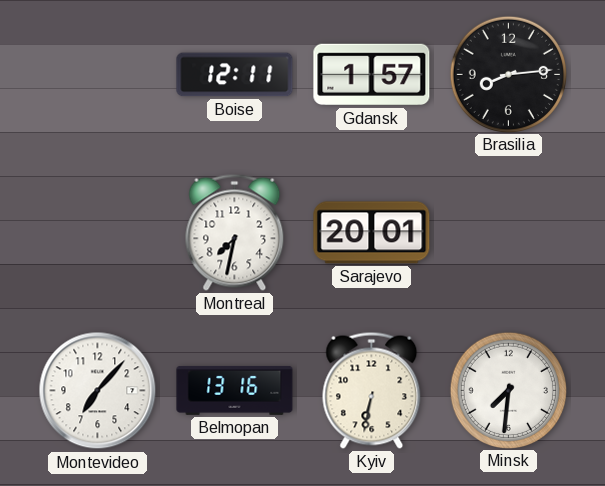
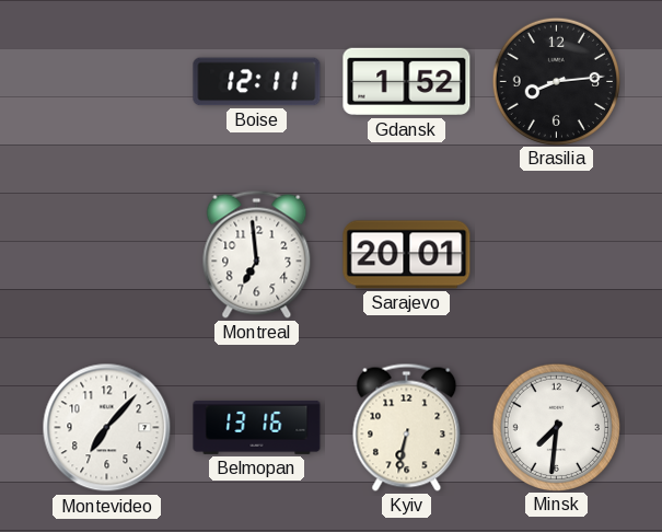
Gdansk: 1:57 -> 1:52
Montreal: 7:32 -> 6:59
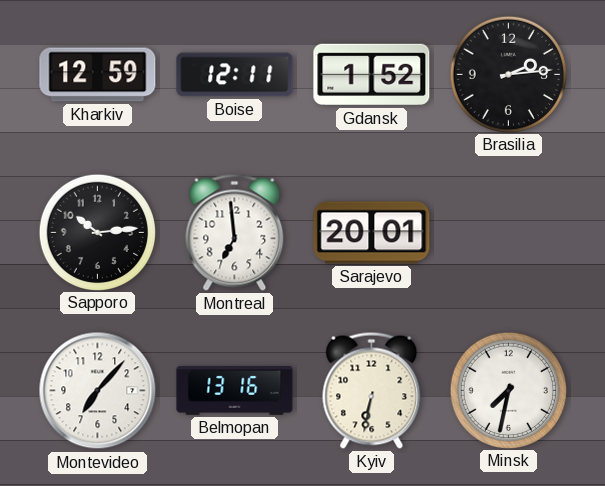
Kharkiv: none -> 12:59
Brasilia: 8:14 -> 2:14
Sapporo: none -> 10:14
Minsk: 7:31 -> 7:32
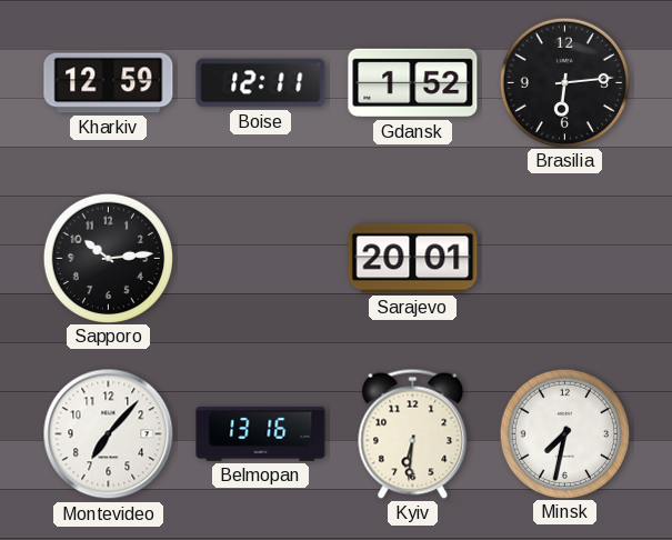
Brasilia: 2:14 -> 6:14
Montreal: 6:59 -> none
Kyiv: 6:32 -> 6:31
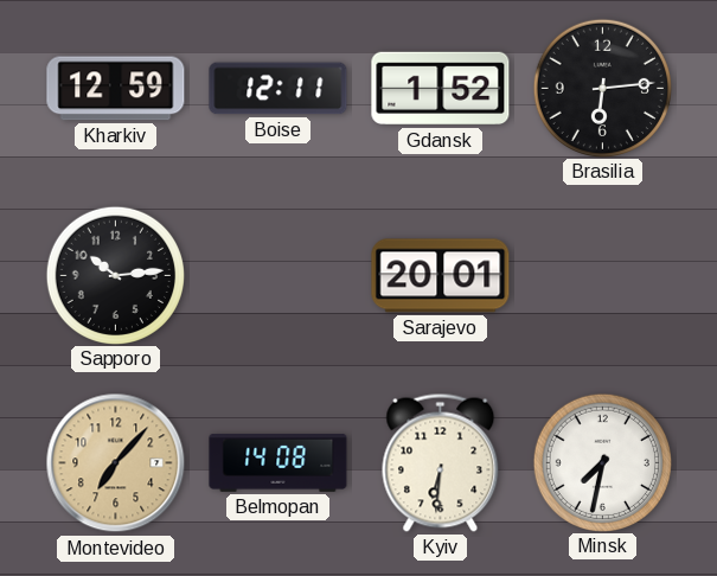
Montevideo dial: white -> champagne
Belmopan: 13:16 -> 14:08
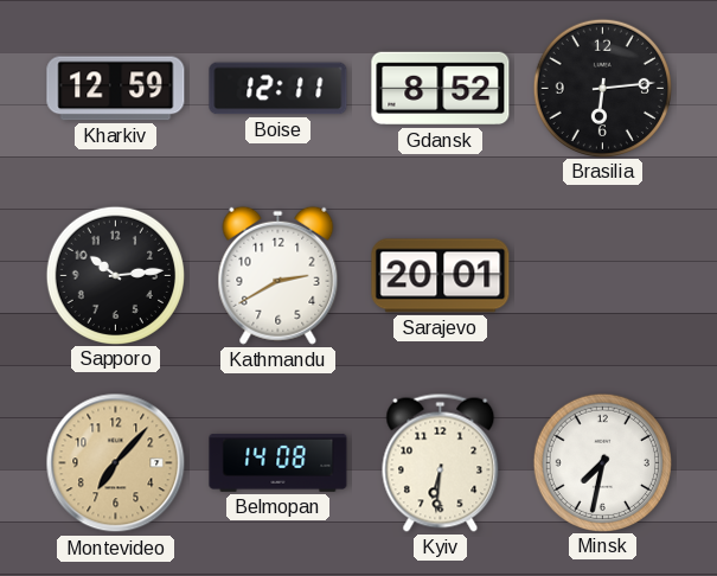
Gdansk: 1:52 -> 8:52
Kathmandu: none -> 2:40
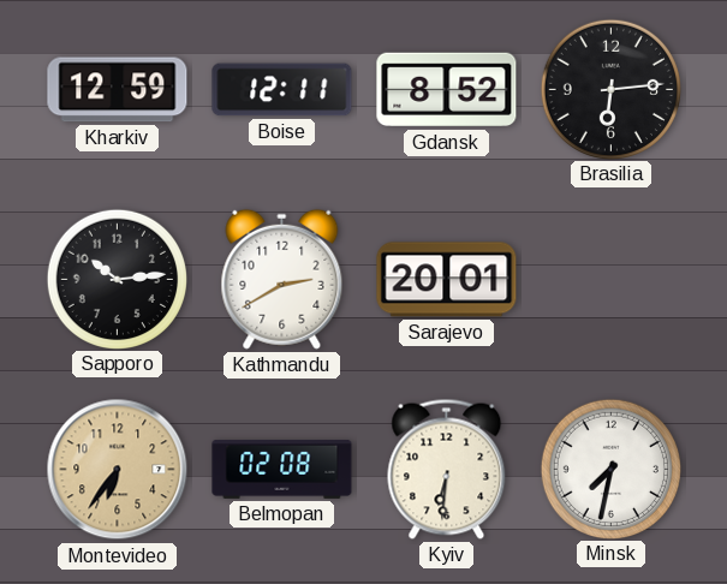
Montevideo: 7:07 -> 6:36
Belmopan: 14:08 -> 02:08
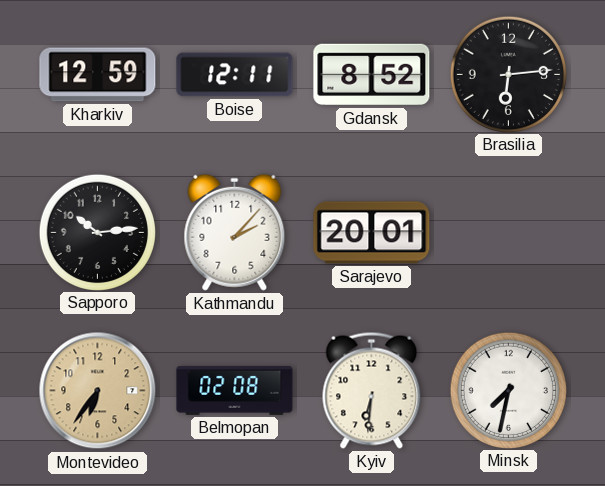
Kathmandu: 2:40 -> 2:07
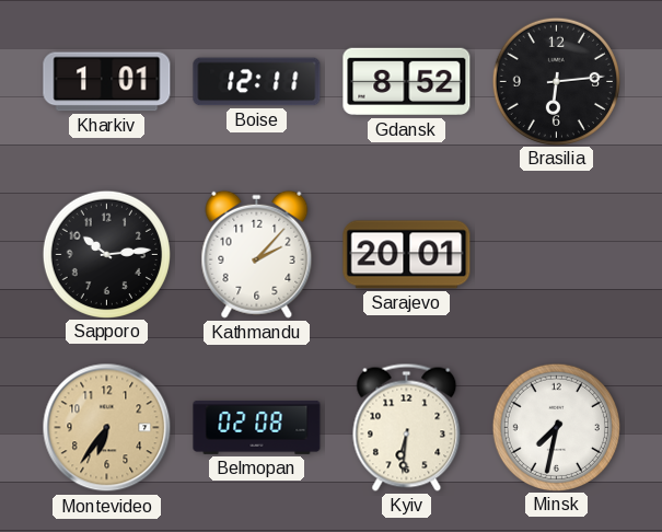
Kharkiv: 12:59 -> 1:01
